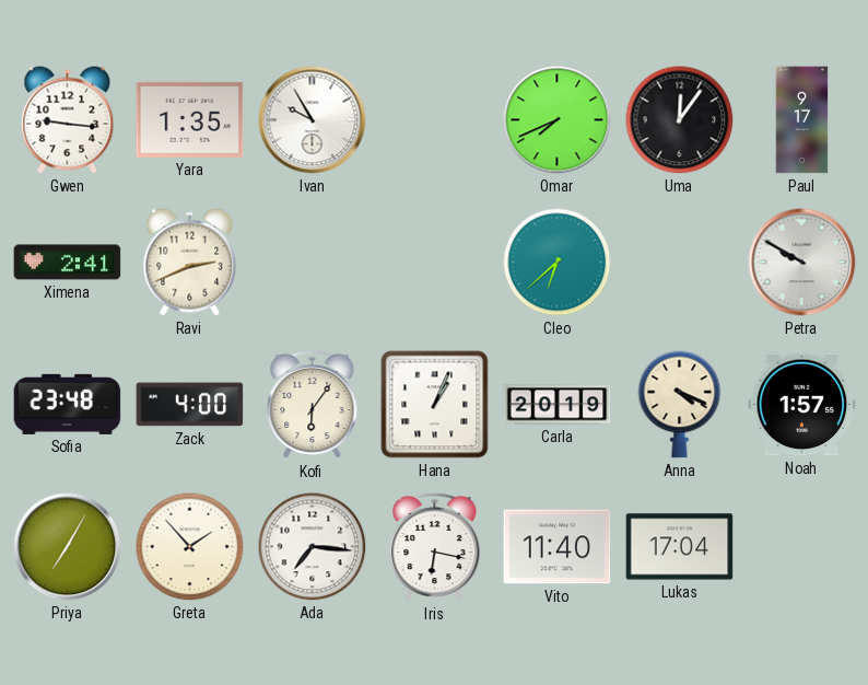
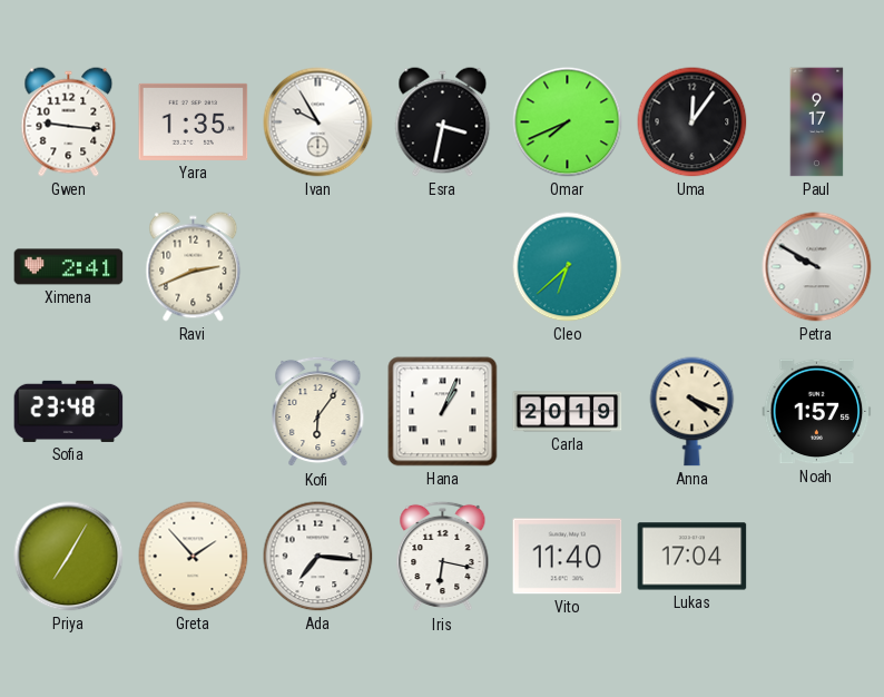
Esra: none -> 3:32
Zack: 4:00 -> none
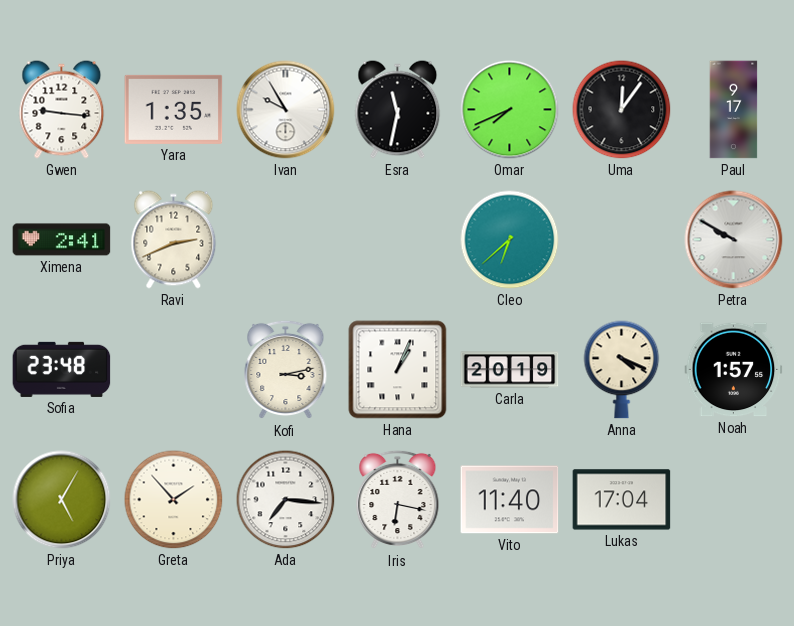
Esra: 3:32 -> 11:32
Kofi: 6:06 -> 3:13
Priya: 7:05 -> 5:05
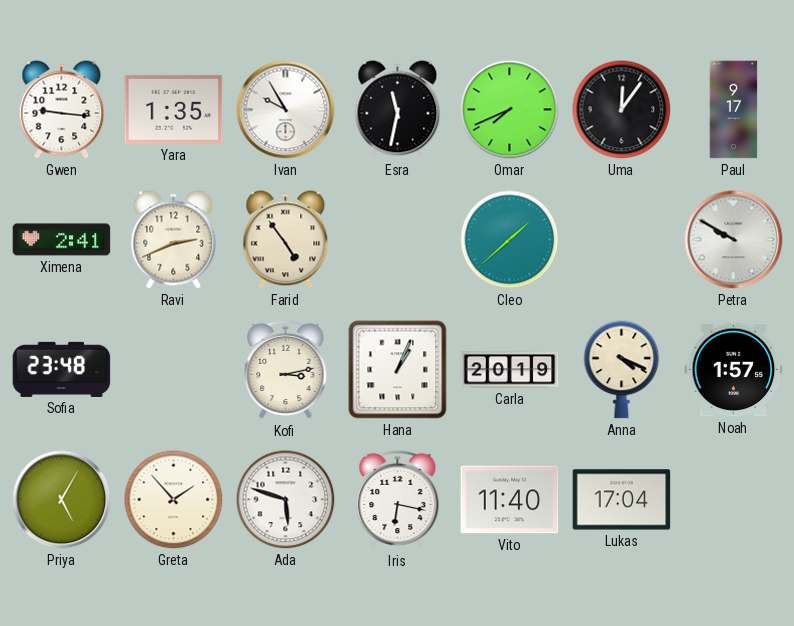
Farid: none -> 4:54
Cleo: 6:38 -> 1:38
Ada: 7:16 -> 5:48
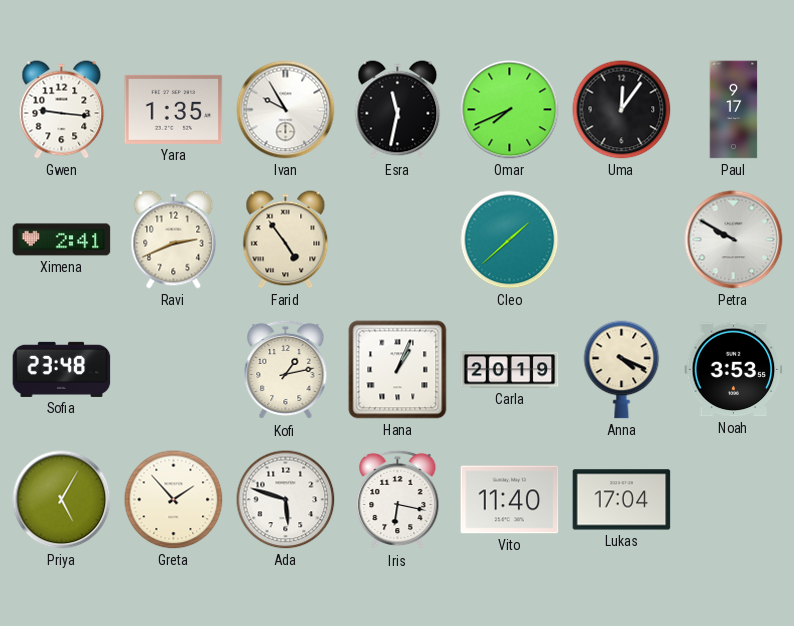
Kofi: 3:13 -> 1:13
Noah: 1:57 -> 3:53
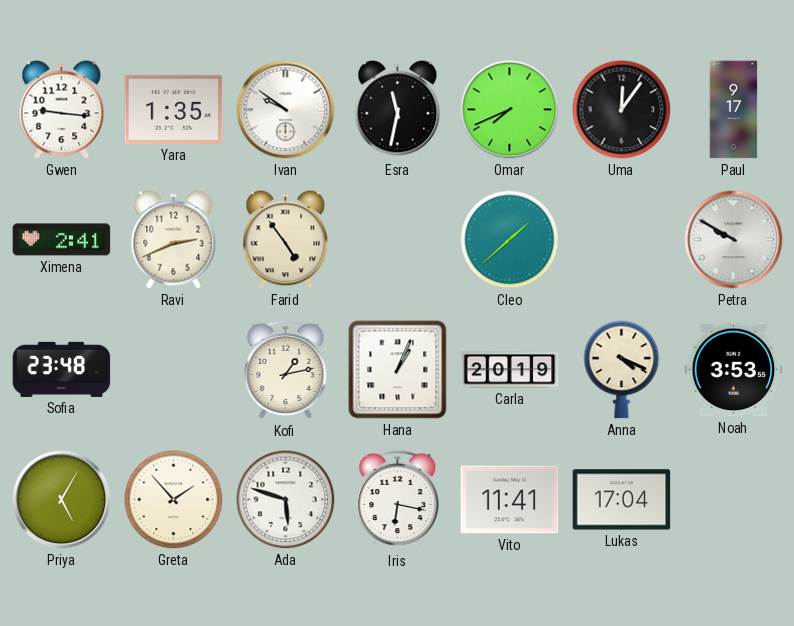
Ivan: 9:55 -> 9:51
Vito: 11:40 -> 11:41
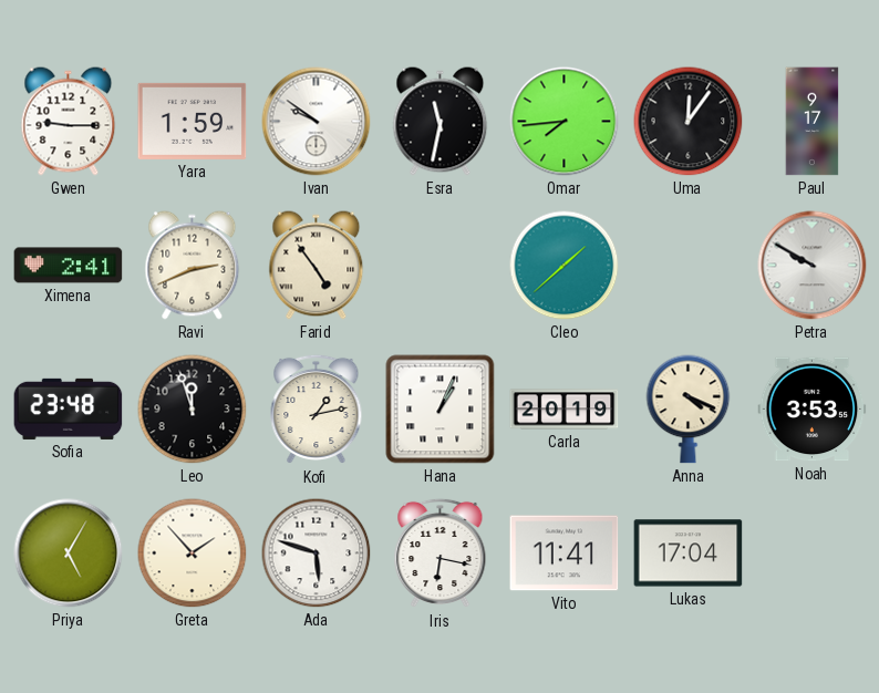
Gwen: 9:16 -> 9:15
Yara: 1:35 -> 1:59
Omar: 7:41 -> 7:44
Leo: none -> 11:57
